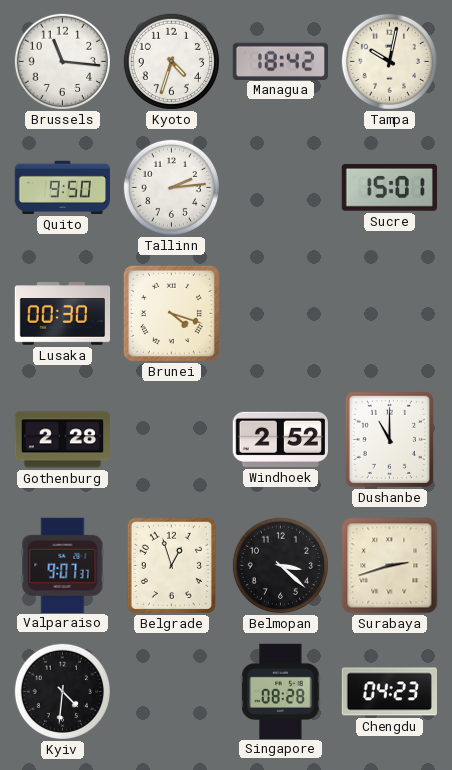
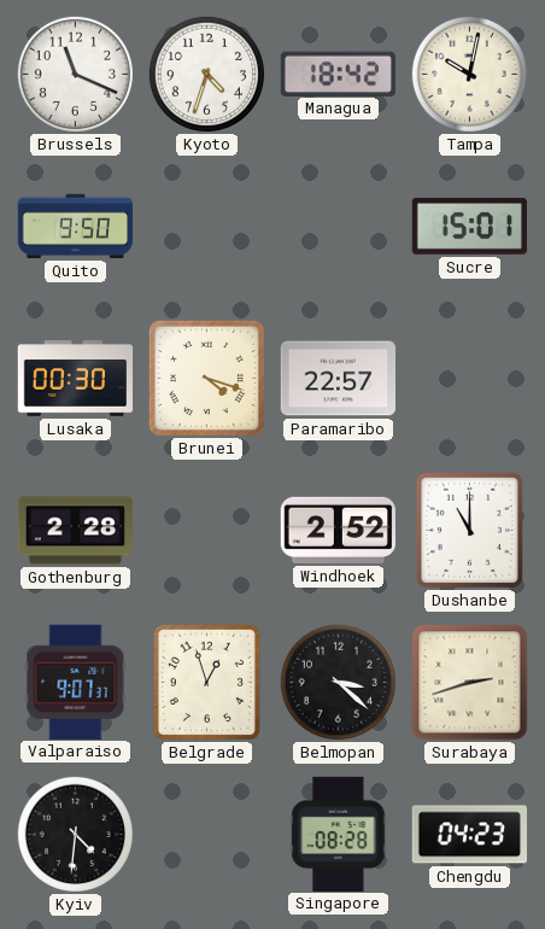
Brussels: 11:16 -> 11:19
Tallinn: 2:14 -> none
Paramaribo: none -> 22:57
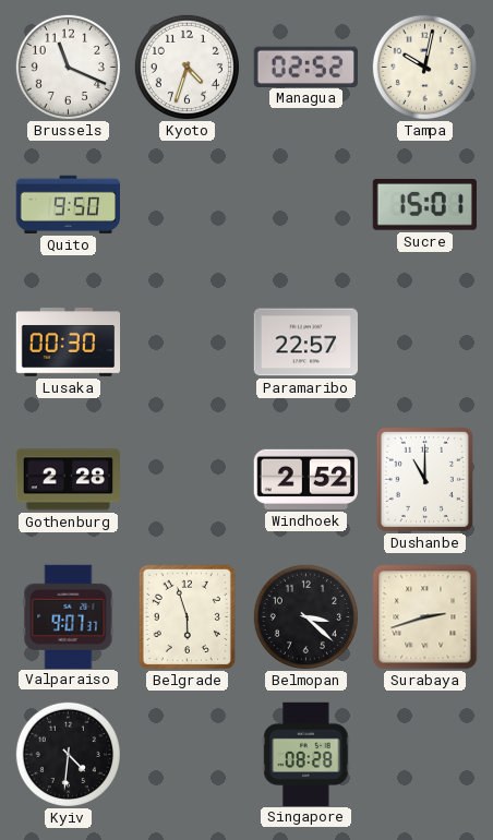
Managua: 18:42 -> 02:52
Brunei: 4:18 -> none
Belgrade: 12:57 -> 5:57
Chengdu: 04:23 -> none
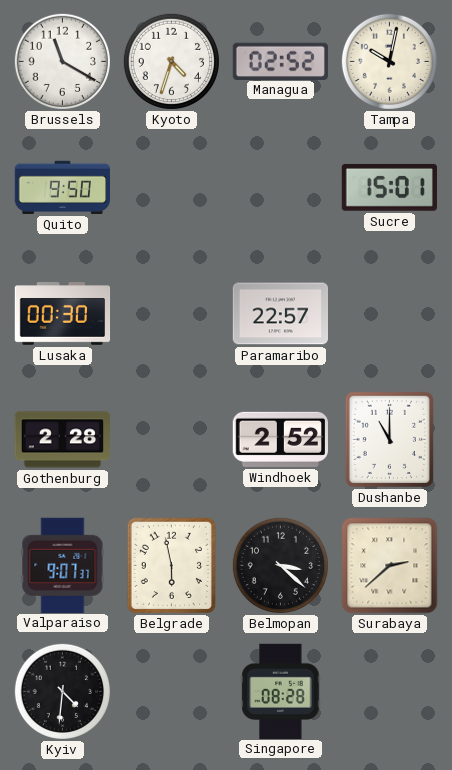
Brussels: 11:19 -> 11:20
Belgrade: 5:57 -> 5:58
Surabaya: 2:42 -> 2:38
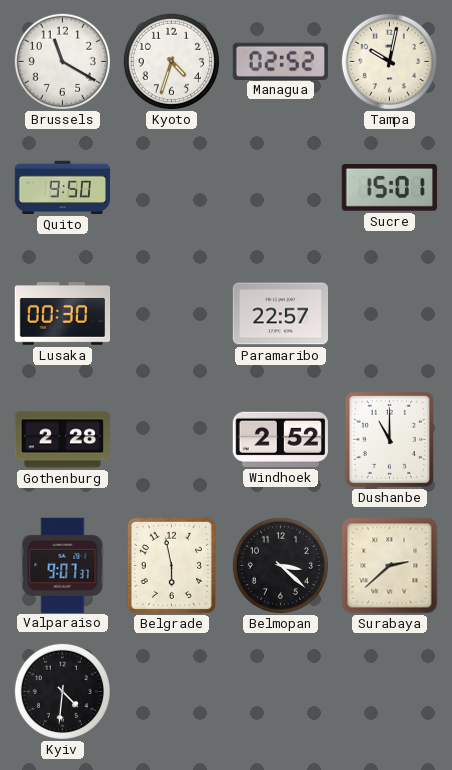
Singapore: 08:28 -> none
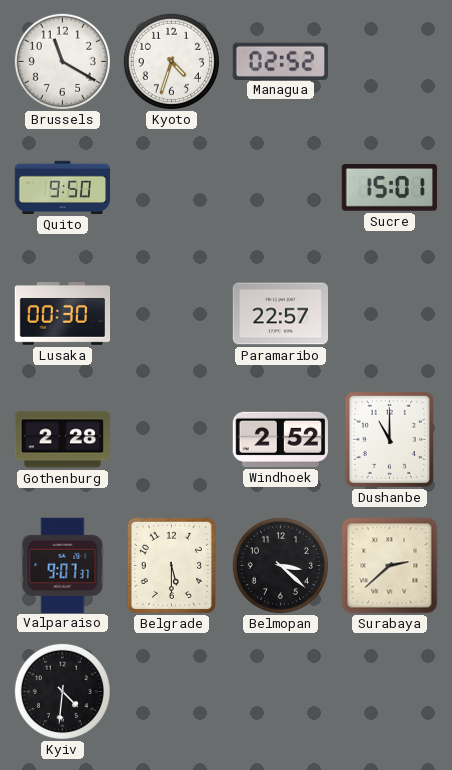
Tampa: 10:02 -> none
Belgrade: 5:58 -> 5:30
